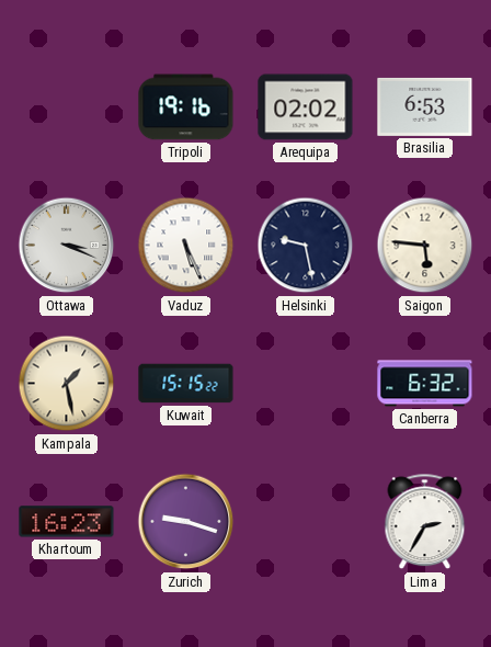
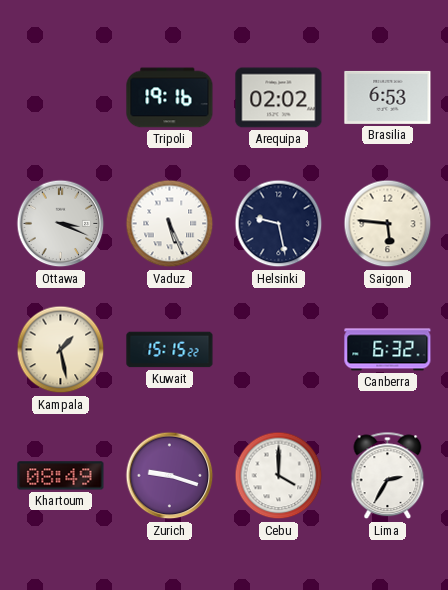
Khartoum: 16:23 -> 08:49
Cebu: none -> 4:00
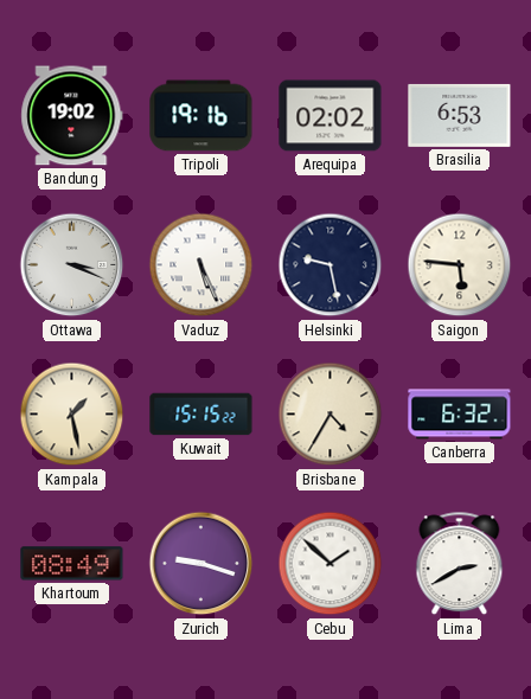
Bandung: none -> 19:02
Brisbane: none -> 4:35
Cebu: 4:00 -> 1:52
Lima: 2:35 -> 2:40
